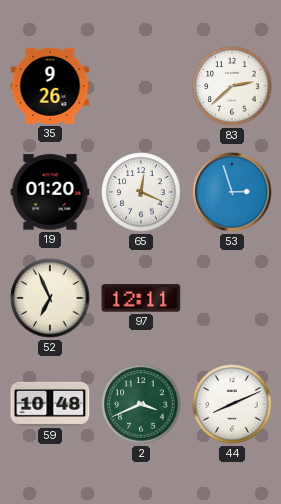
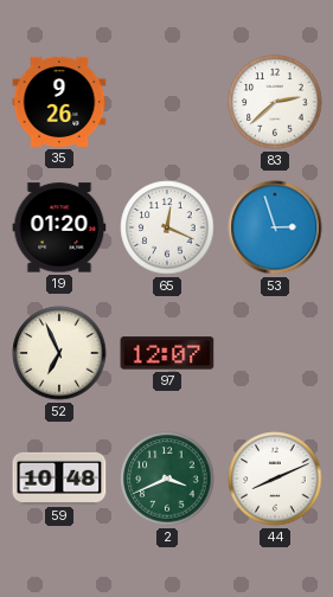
97: 12:11 -> 12:07
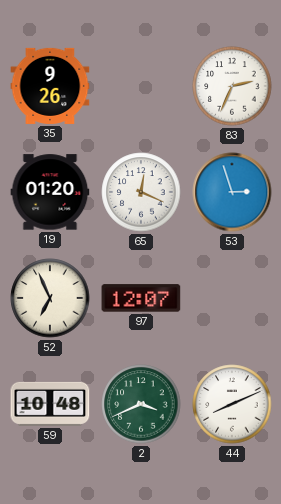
83: 2:38 -> 2:34
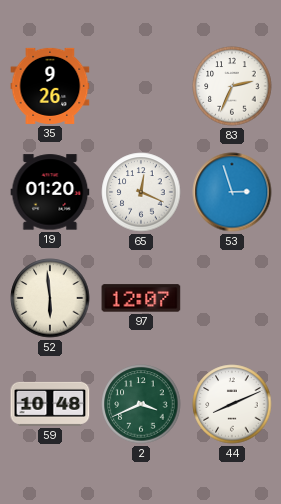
52: 6:56 -> 5:59
